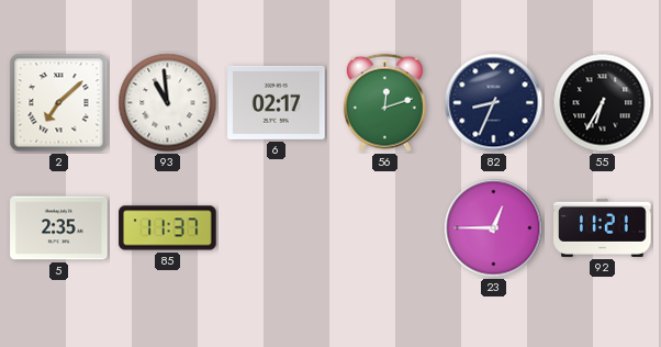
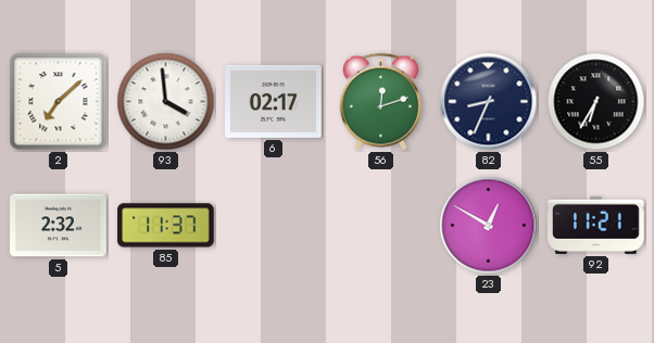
93: 10:59 -> 3:59
5: 2:35 -> 2:32
23: 12:45 -> 12:50
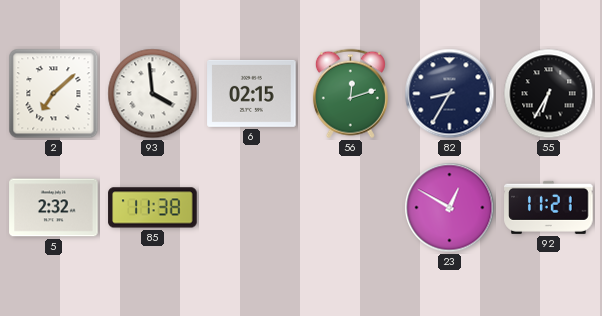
6: 02:17 -> 02:15
82: 8:34 -> 8:35
85: 11:37 -> 11:38
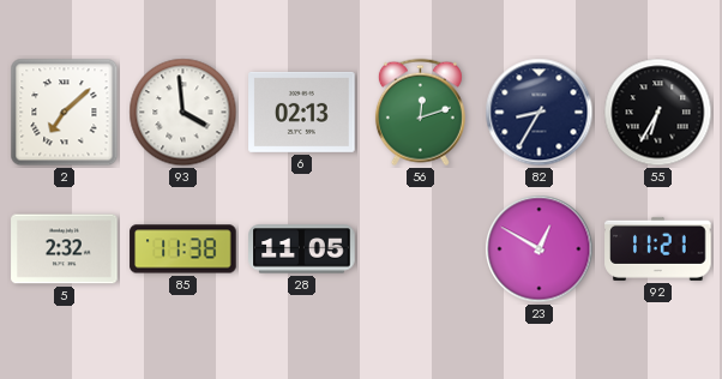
6: 02:15 -> 02:13
28: none -> 11:05
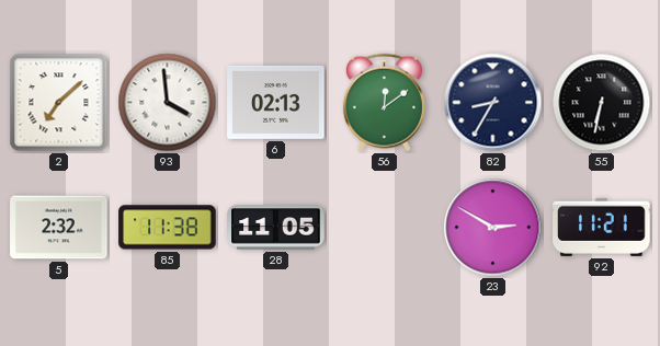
56: 12:12 -> 12:09
55: 6:35 -> 6:32
23: 12:50 -> 2:50
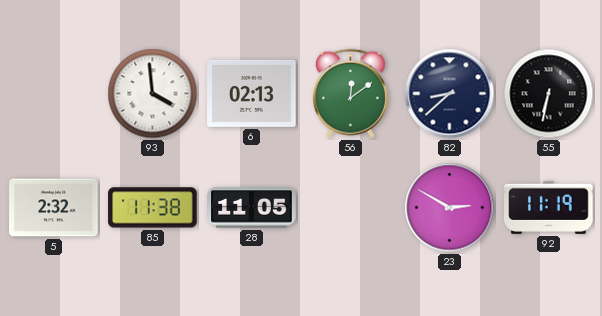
2: 7:08 -> none
82: 8:35 -> 8:38
92: 11:21 -> 11:19
